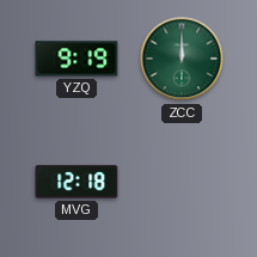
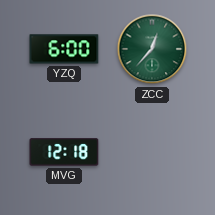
YZQ: 9:19 -> 6:00
ZCC: 12:00 -> 12:37
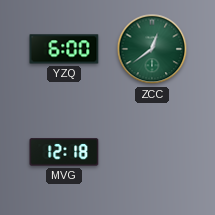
ZCC: 12:37 -> 12:39
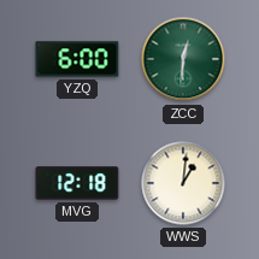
ZCC: 12:39 -> 12:31
WWS: none -> 1:01
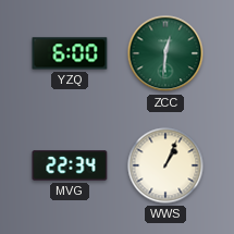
MVG: 12:18 -> 22:34
WWS: 1:01 -> 1:04
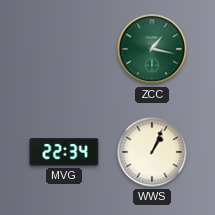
YZQ: 6:00 -> none
ZCC: 12:31 -> 1:17
